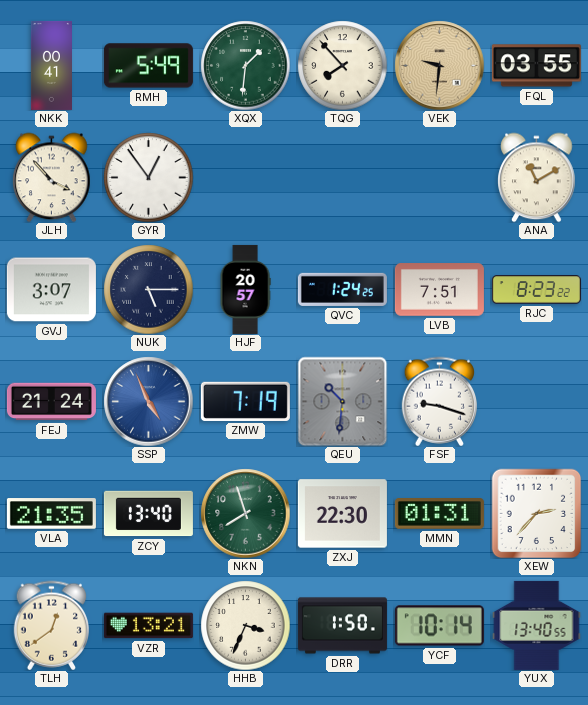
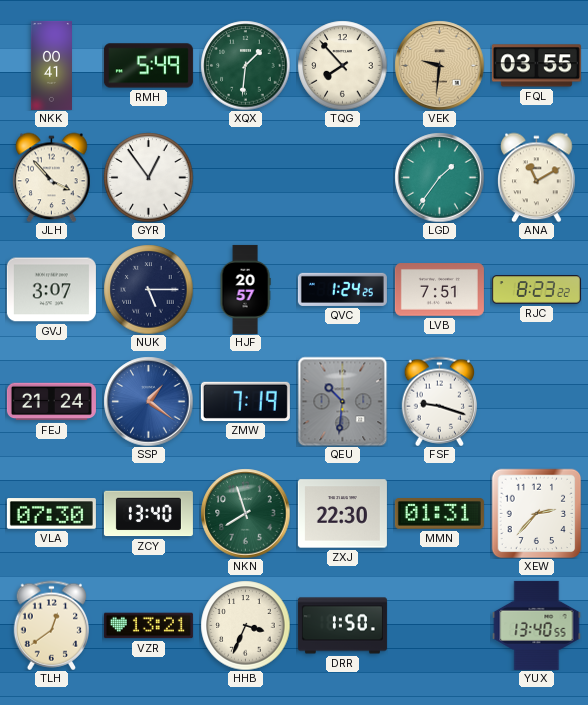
LGD: none -> 1:36
SSP: 4:56 -> 1:21
VLA: 21:35 -> 07:30
YCF: 10:14 -> none
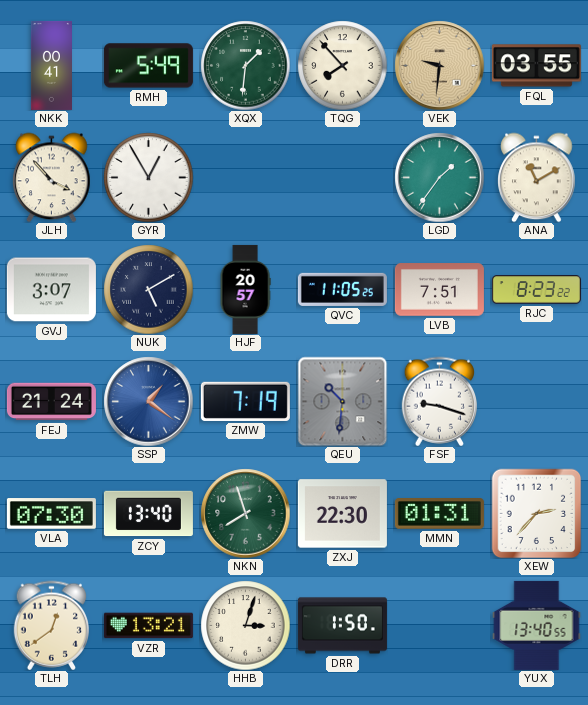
GYR: 12:54 -> 12:55
NUK: 5:15 -> 5:10
QVC: 1:24 -> 11:05
HHB: 3:34 -> 3:03
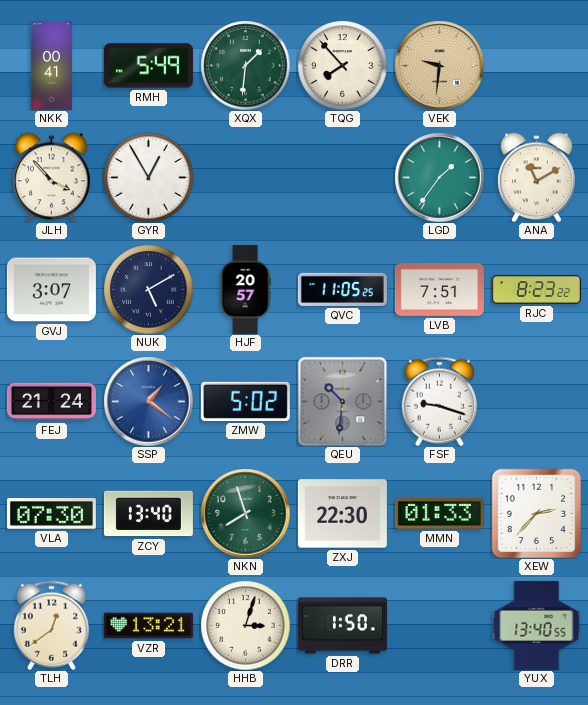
FQL: 03:55 -> none
ZMW: 7:19 -> 5:02
MMN: 01:31 -> 01:33
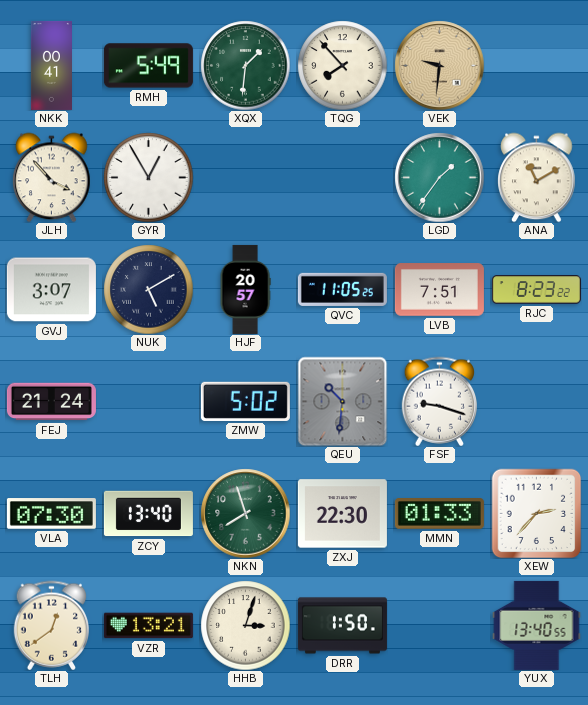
SSP: 1:21 -> none
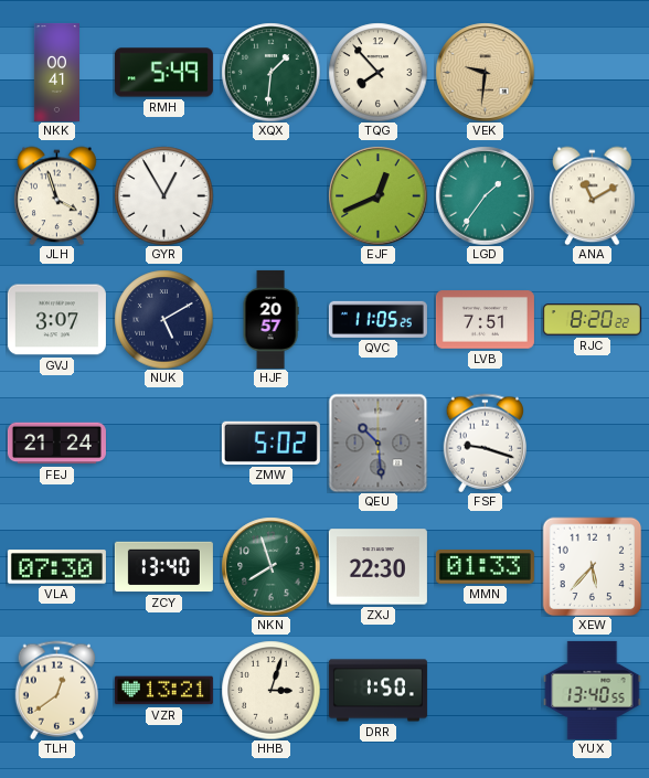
JLH: 3:53 -> 3:57
EJF: none -> 12:41
RJC: 8:23 -> 8:20
QEU: 10:31 -> 10:29
XEW: 2:37 -> 5:37
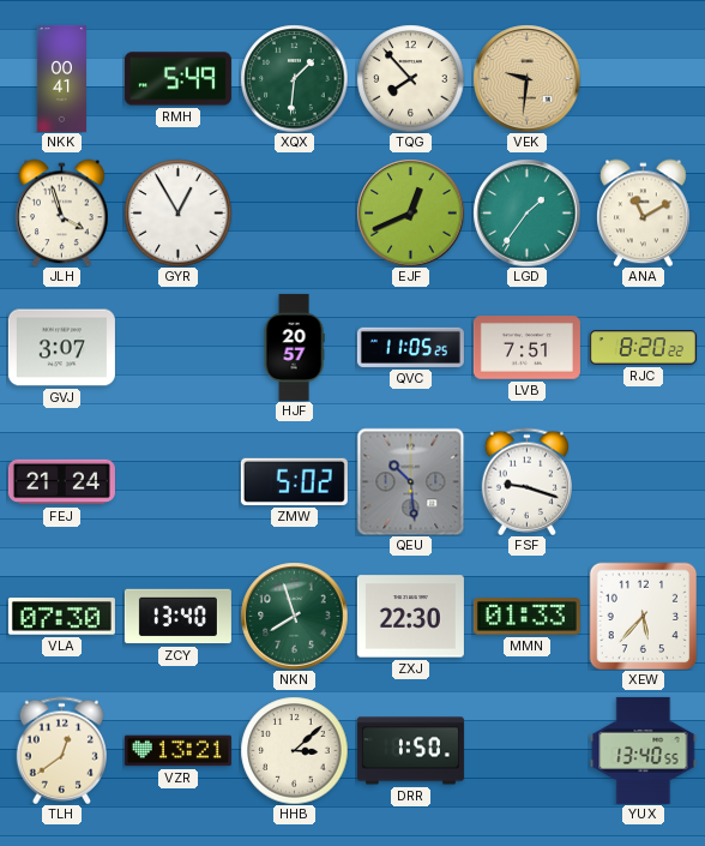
NUK: 5:10 -> none
HHB: 3:03 -> 3:08
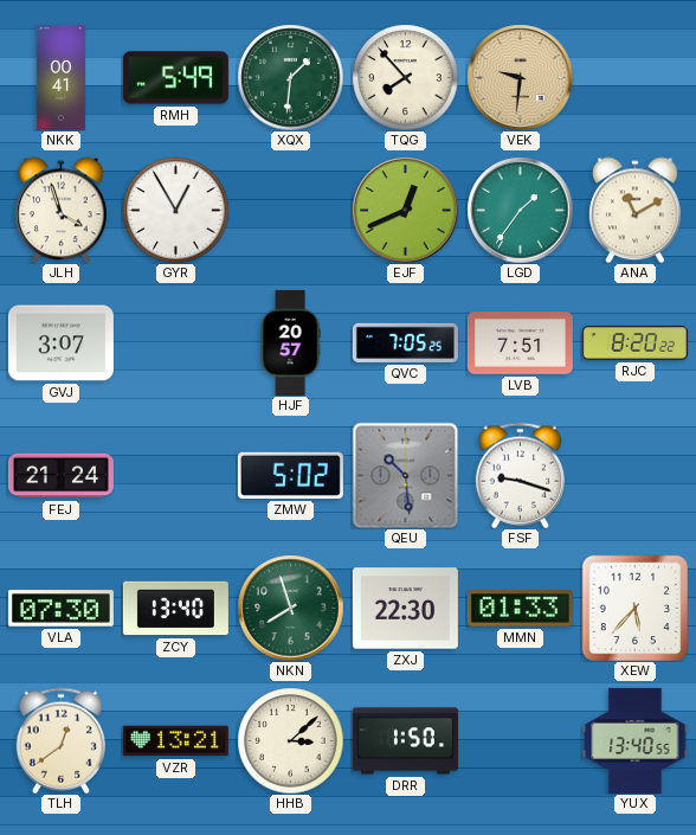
QVC: 11:05 -> 7:05
